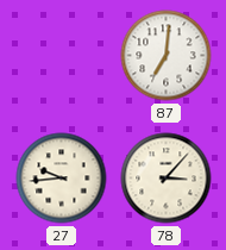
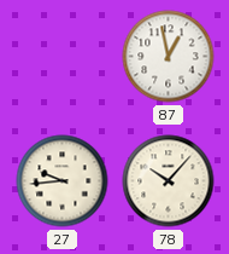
87: 7:01 -> 12:58
78: 3:07 -> 10:07
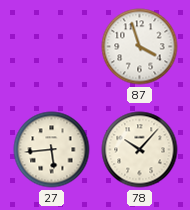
87: 12:58 -> 3:57
27: 9:44 -> 5:44
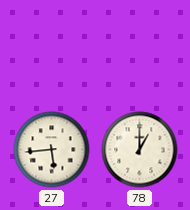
87: 3:57 -> none
78: 10:07 -> 1:00
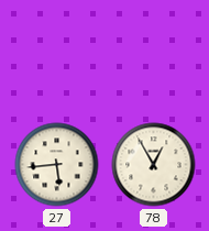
78: 1:00 -> 12:55
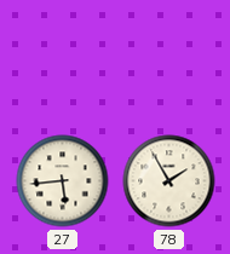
78: 12:55 -> 1:55
